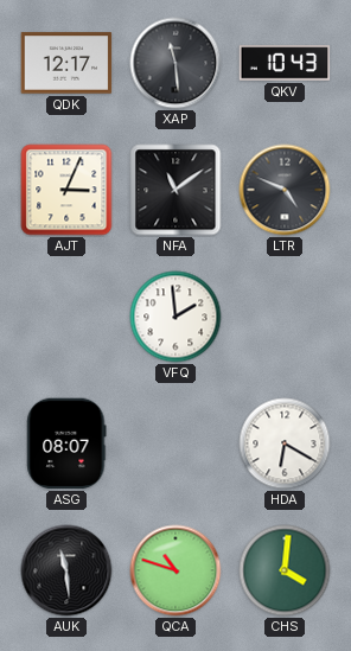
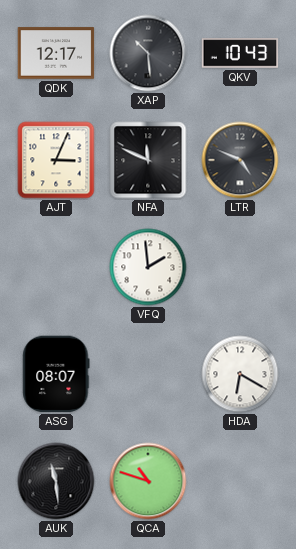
XAP: 11:29 -> 10:29
NFA: 11:09 -> 11:49
CHS: 4:01 -> none
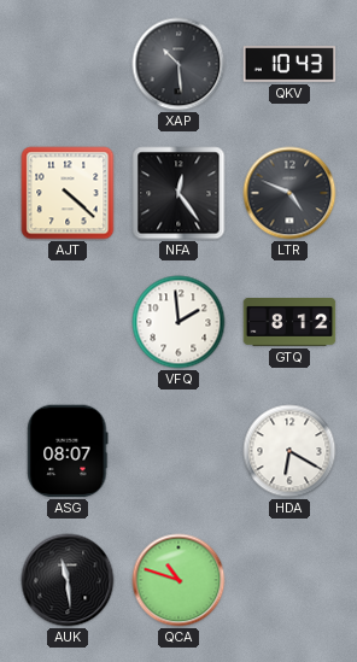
QDK: 12:17 -> none
AJT: 3:04 -> 4:22
NFA: 11:49 -> 12:24
GTQ: none -> 8:12
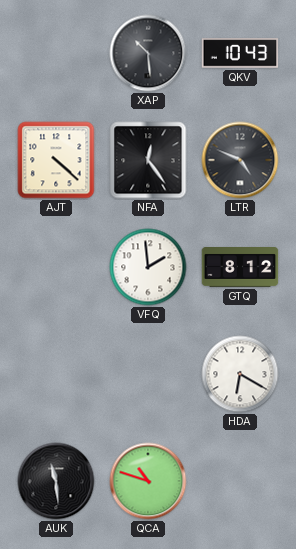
ASG: 08:07 -> none
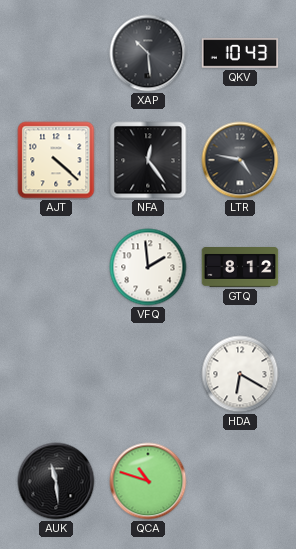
LTR: 4:49 -> 4:47
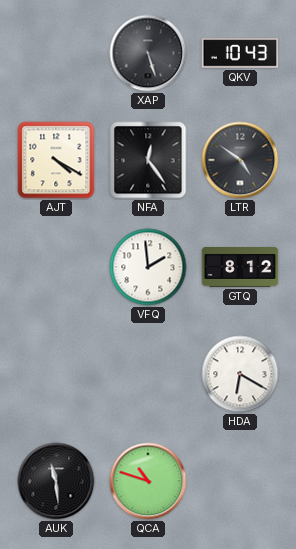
XAP: 10:29 -> 5:27
AJT: 4:22 -> 4:20
LTR: 4:47 -> 4:51
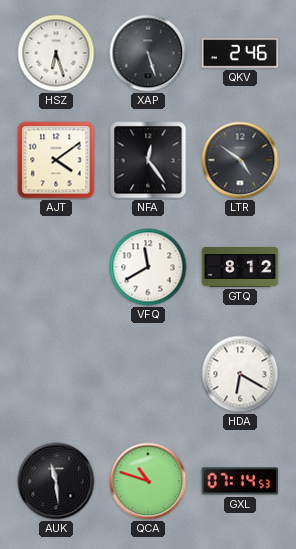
HSZ: none -> 6:27
QKV: 10:43 -> 2:46
AJT: 4:20 -> 4:09
VFQ: 1:59 -> 11:40
GXL: none -> 07:14
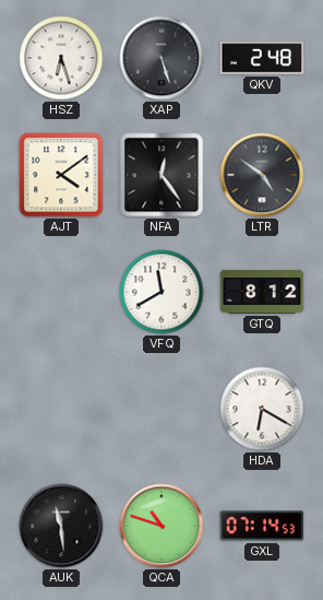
QKV: 2:46 -> 2:48
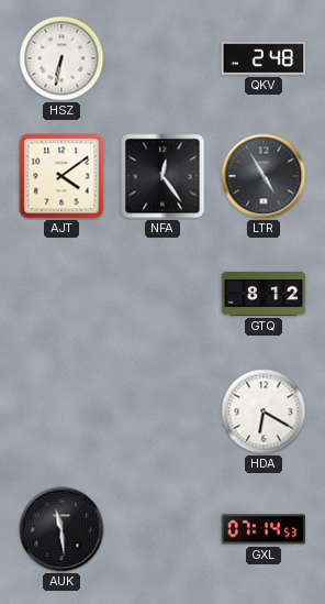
HSZ: 6:27 -> 6:32
XAP: 5:27 -> none
LTR: 4:51 -> 4:55
VFQ: 11:40 -> none
QCA: 10:48 -> none
